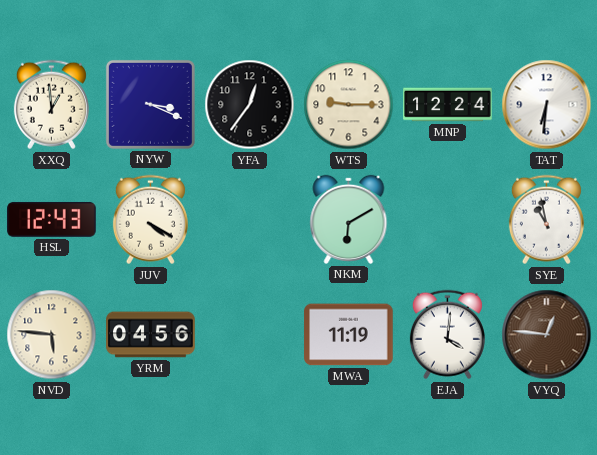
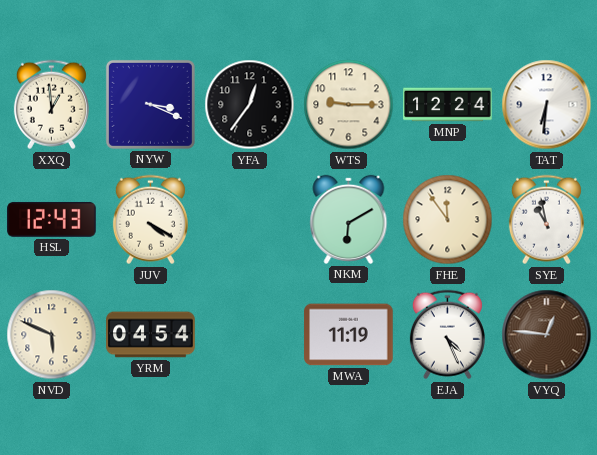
FHE: none -> 11:54
NVD: 5:46 -> 5:49
YRM: 04:56 -> 04:54
EJA: 4:01 -> 4:26
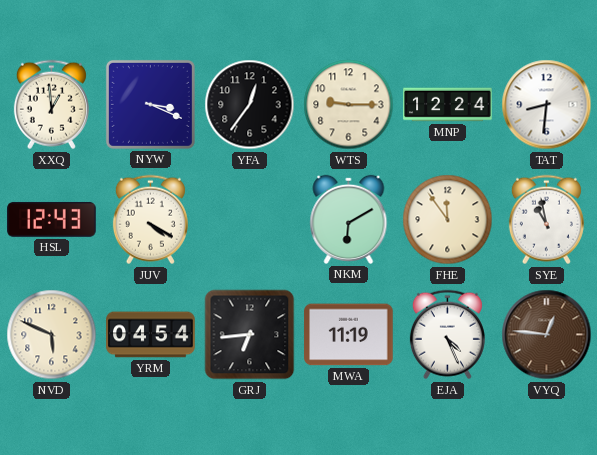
TAT: 6:31 -> 8:31
GRJ: none -> 6:44
